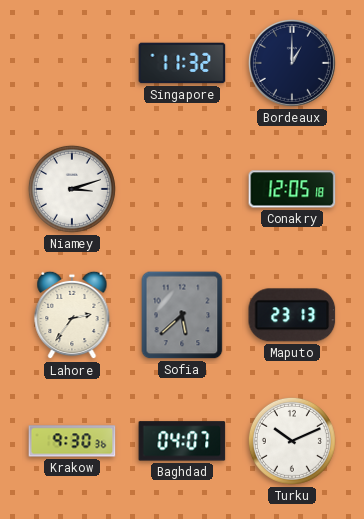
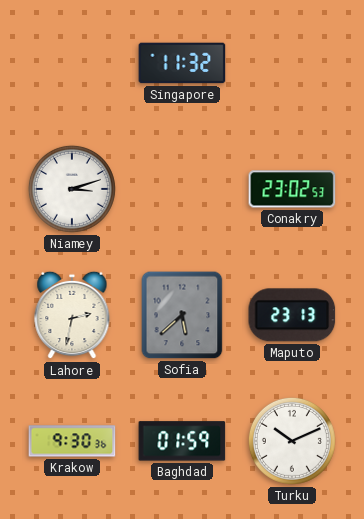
Bordeaux: 1:00 -> none
Conakry: 12:05 -> 23:02
Lahore: 2:36 -> 2:32
Baghdad: 04:07 -> 01:59
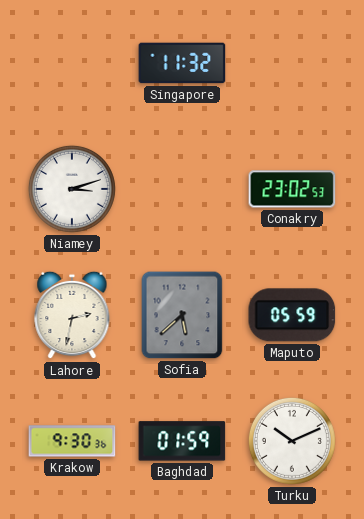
Maputo: 23:13 -> 05:59
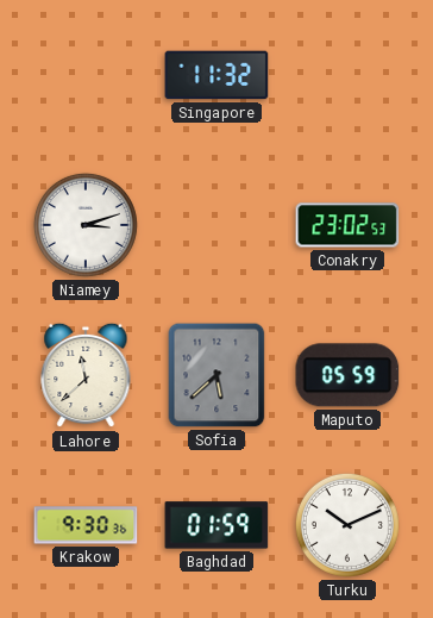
Lahore: 2:32 -> 11:38
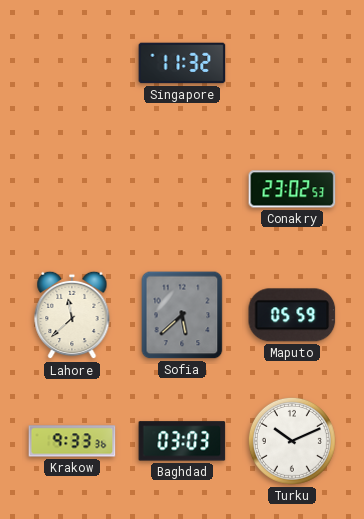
Niamey: 3:12 -> none
Krakow: 9:30 -> 9:33
Baghdad: 01:59 -> 03:03
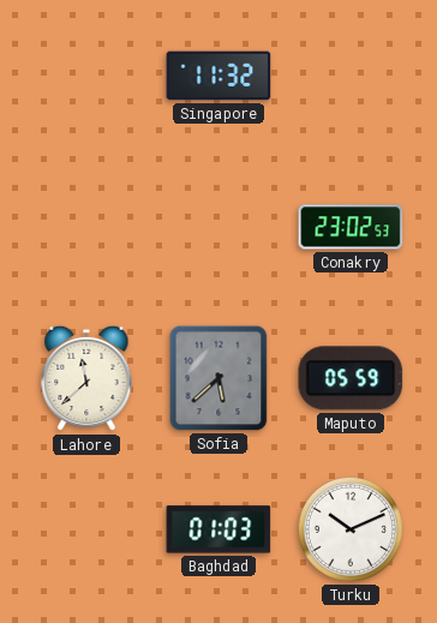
Krakow: 9:33 -> none
Baghdad: 03:03 -> 01:03
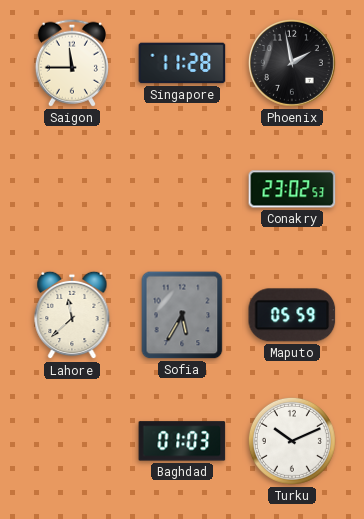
Saigon: none -> 11:45
Singapore: 11:32 -> 11:28
Phoenix: none -> 1:58
Sofia: 5:38 -> 5:35
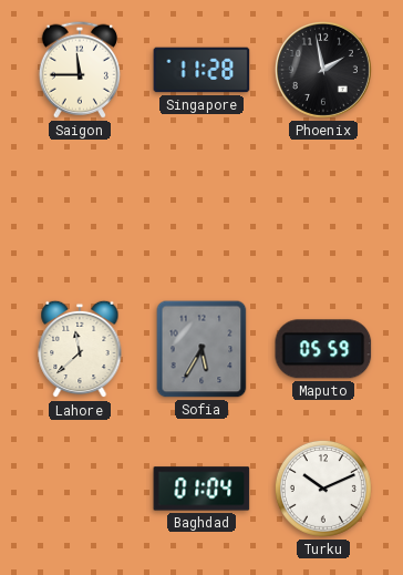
Conakry: 23:02 -> none
Baghdad: 01:03 -> 01:04
